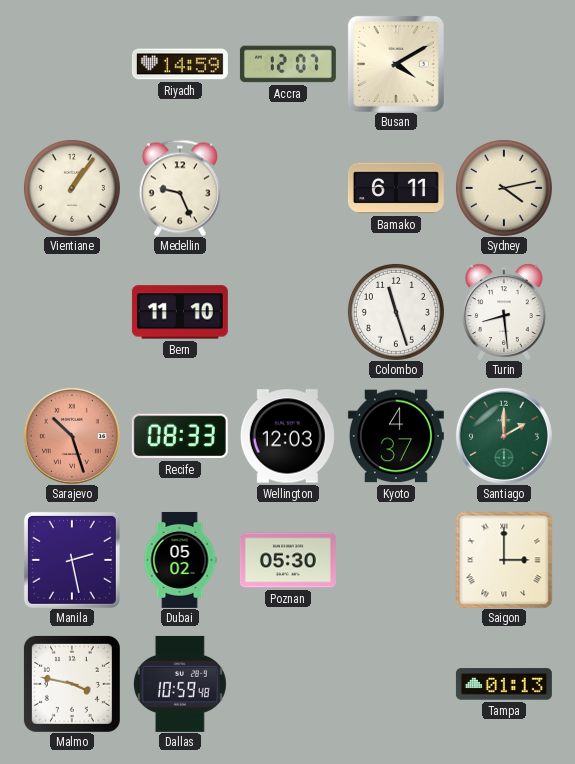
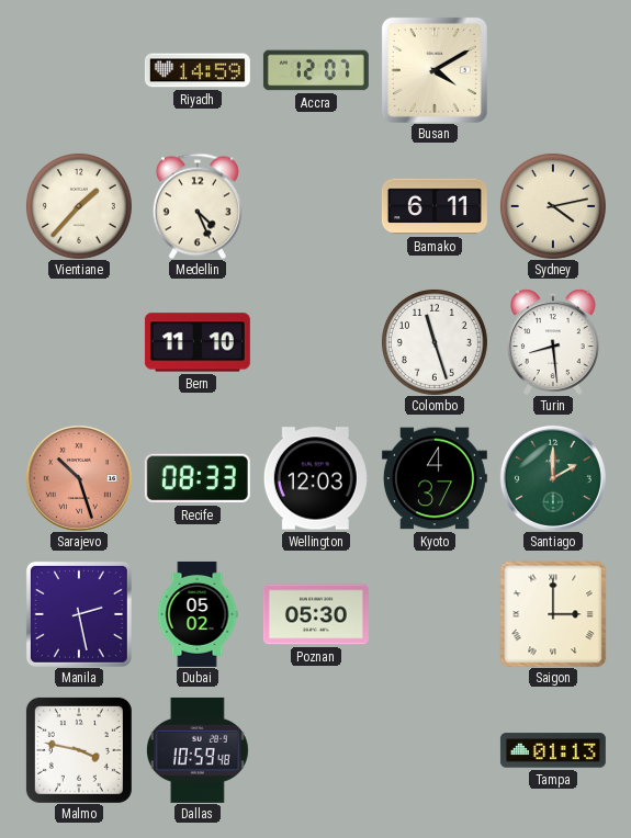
Vientiane: 1:06 -> 1:37
Medellin: 9:26 -> 4:26
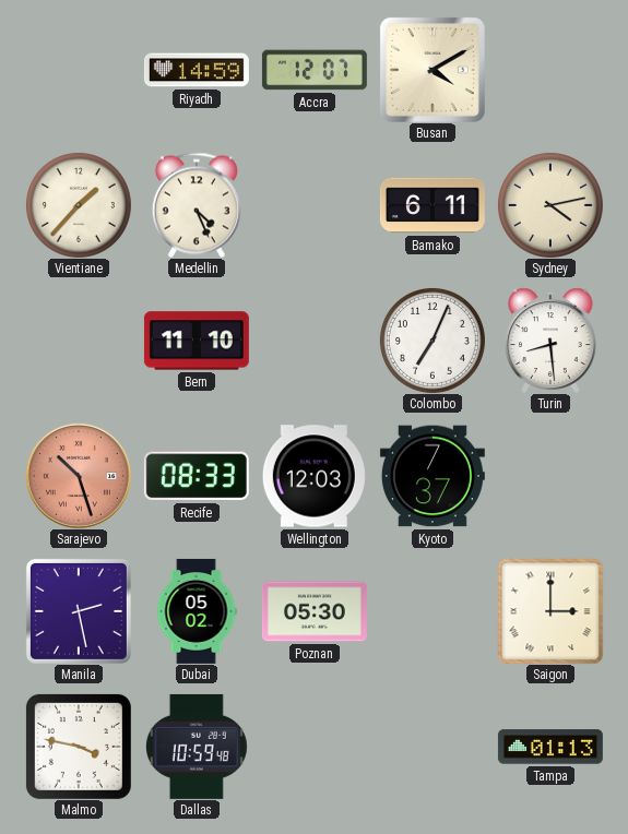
Colombo: 11:27 -> 7:04
Kyoto: 4:37 -> 7:37
Santiago: 2:00 -> none
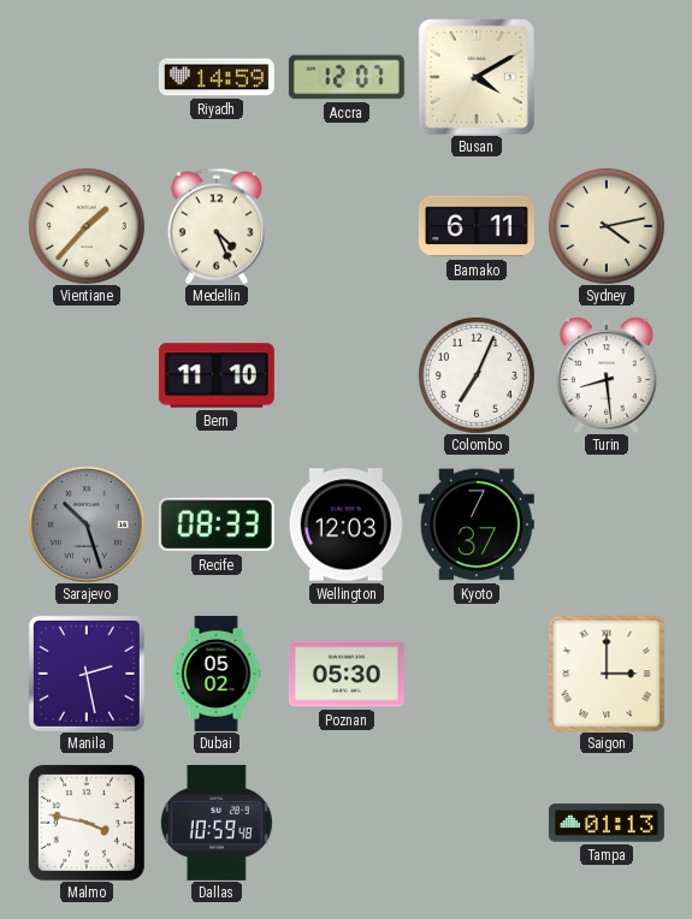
Sarajevo dial: salmon -> grey
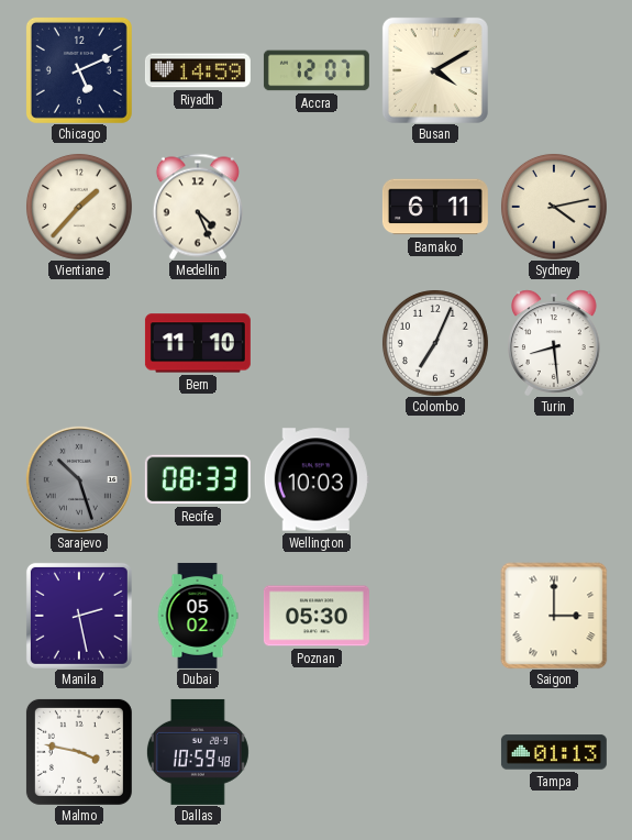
Chicago: none -> 5:11
Wellington: 12:03 -> 10:03
Kyoto: 7:37 -> none
